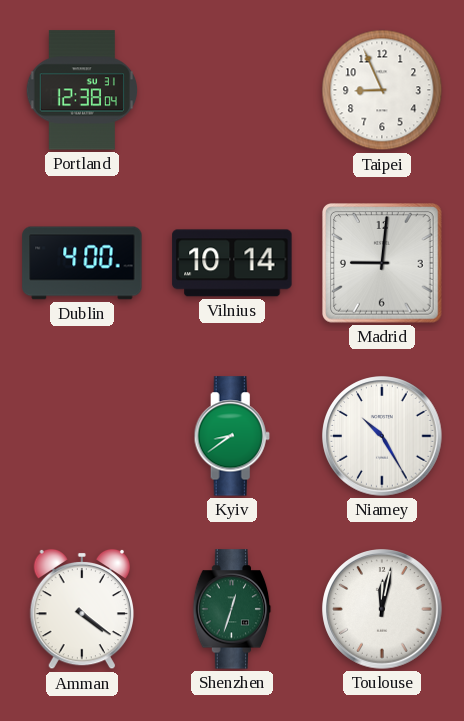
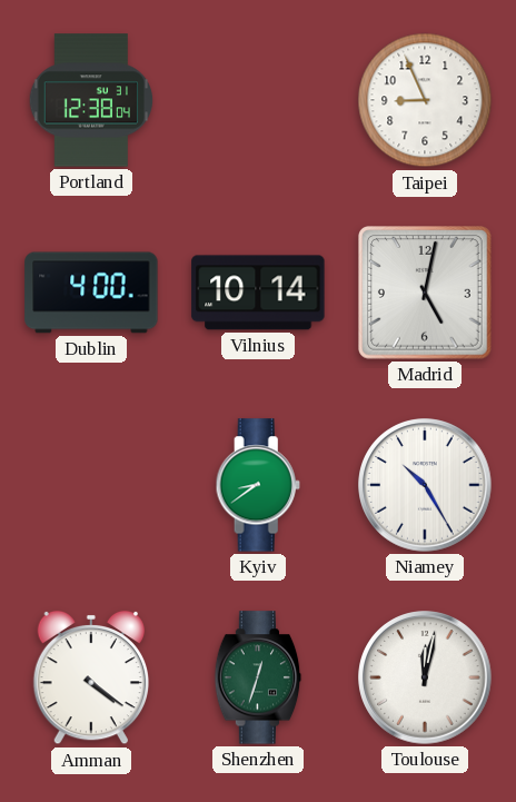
Madrid: 9:01 -> 5:02
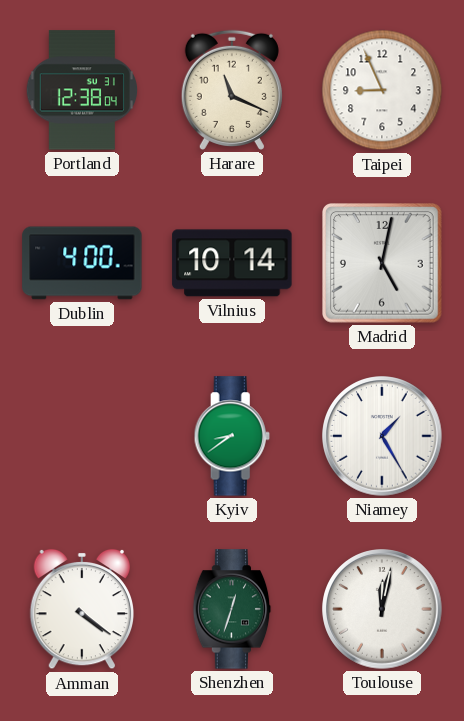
Harare: none -> 11:19
Niamey: 10:25 -> 1:25
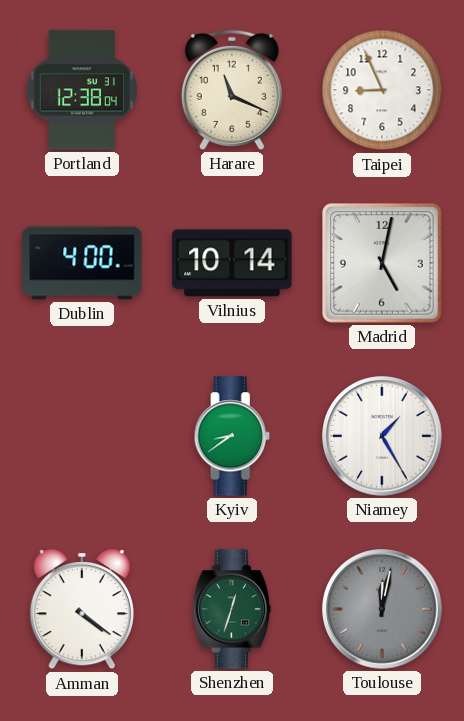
Toulouse dial: white -> grey
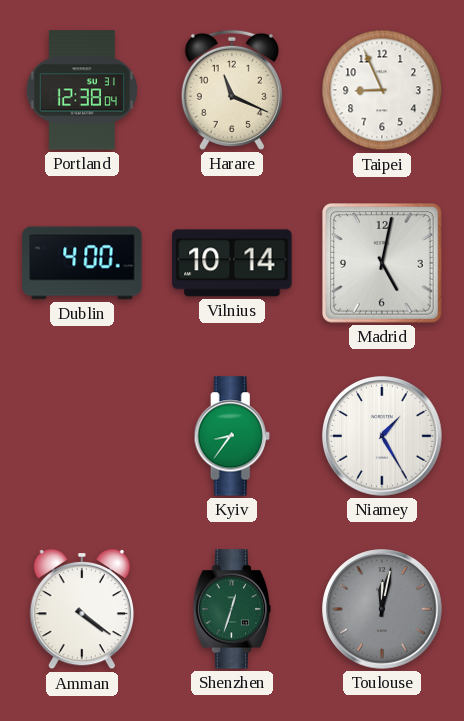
Kyiv: 8:39 -> 8:36
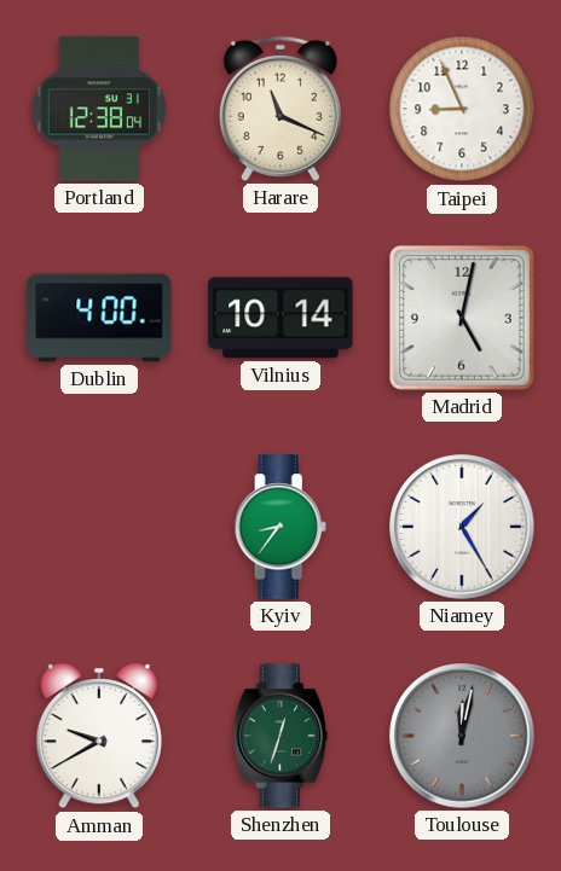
Amman: 4:21 -> 9:40
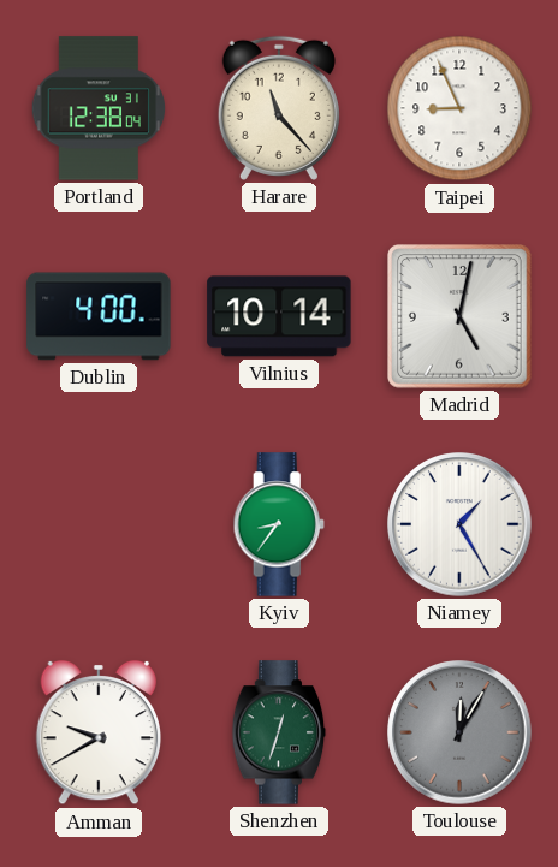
Harare: 11:19 -> 11:23
Toulouse: 12:02 -> 12:05
